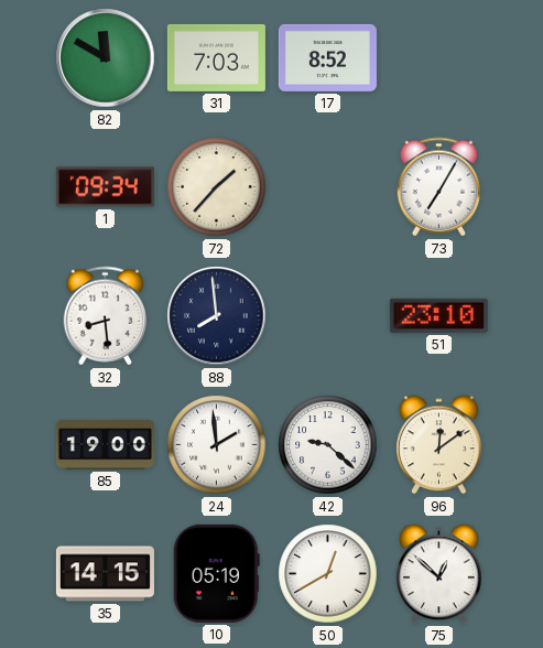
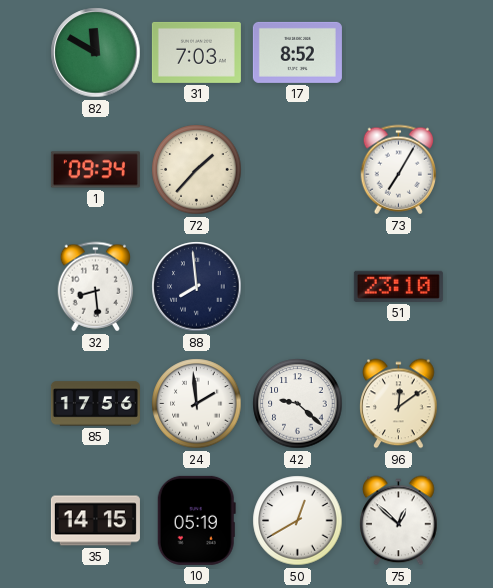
85: 19:00 -> 17:56
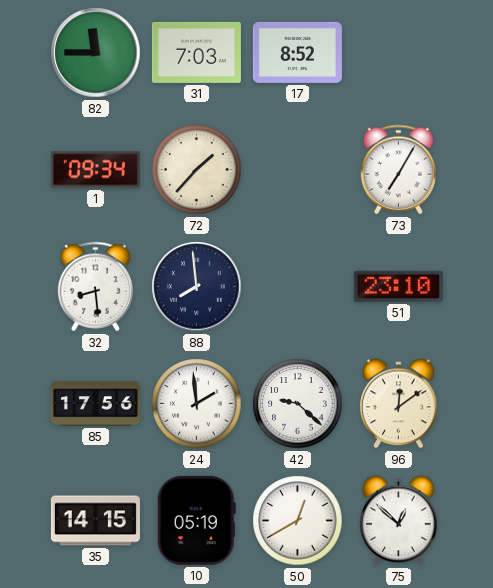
82: 11:50 -> 11:45
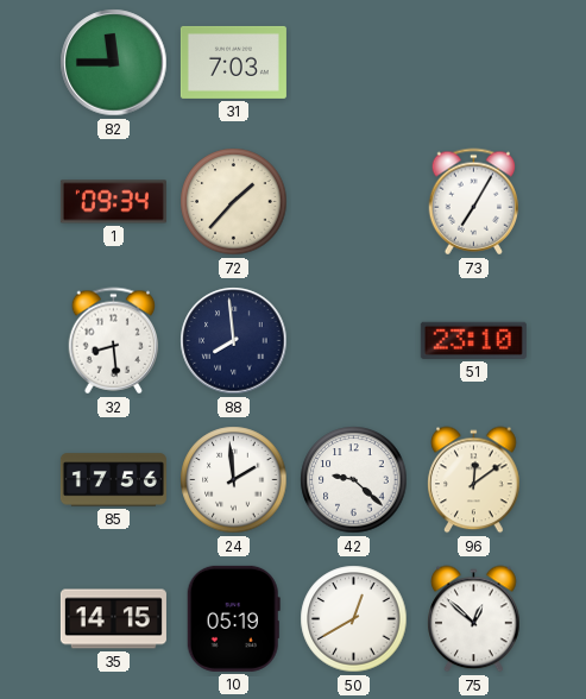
17: 8:52 -> none
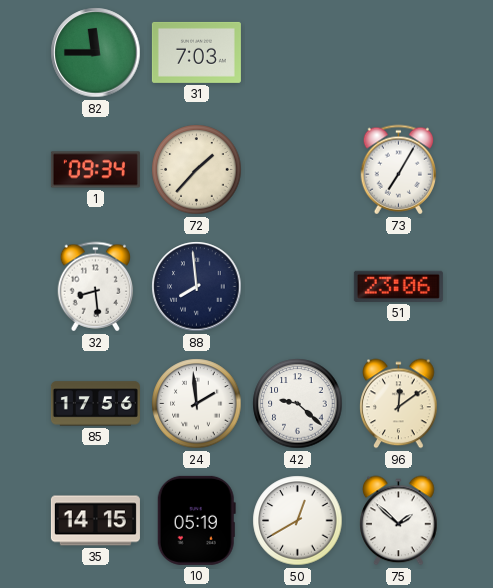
51: 23:10 -> 23:06
75: 12:52 -> 1:52
